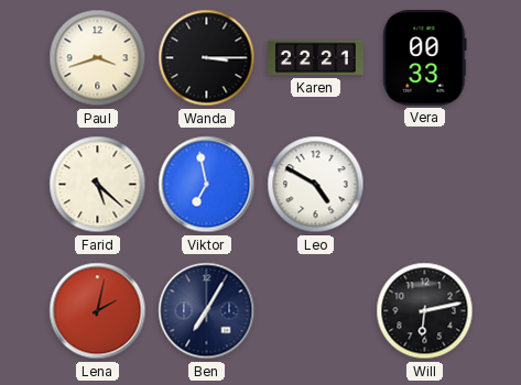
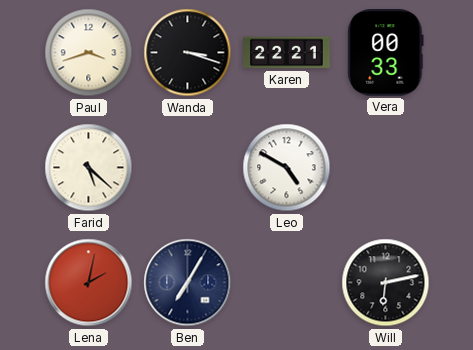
Wanda: 3:15 -> 3:18
Viktor: 6:58 -> none
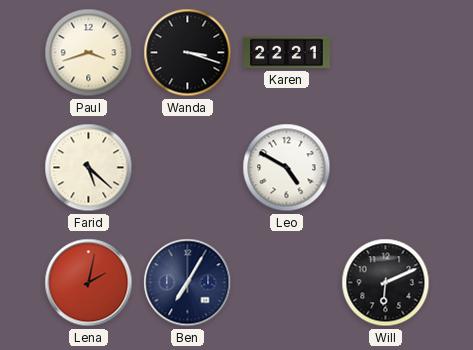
Vera: 00:33 -> none
Will: 6:13 -> 6:11
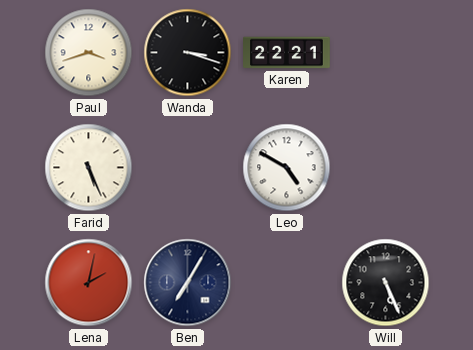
Farid: 5:22 -> 5:26
Will: 6:11 -> 5:26
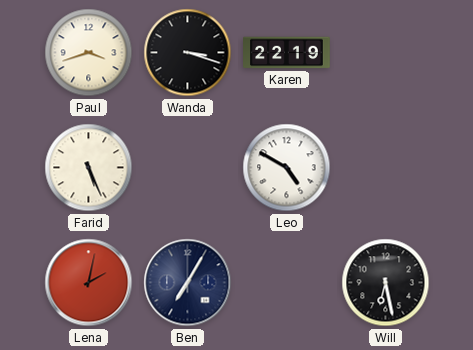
Karen: 22:21 -> 22:19
Will: 5:26 -> 6:28
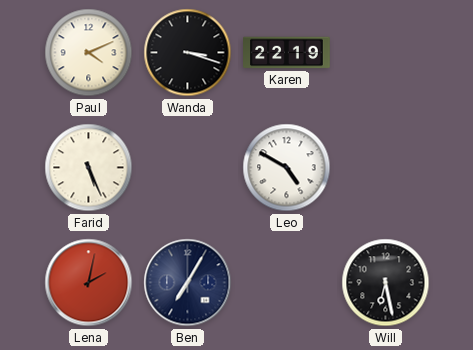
Paul: 3:42 -> 4:11
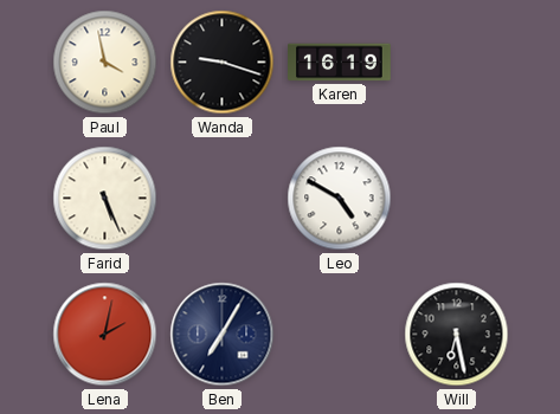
Paul: 4:11 -> 3:58
Wanda: 3:18 -> 9:18
Karen: 22:19 -> 16:19
